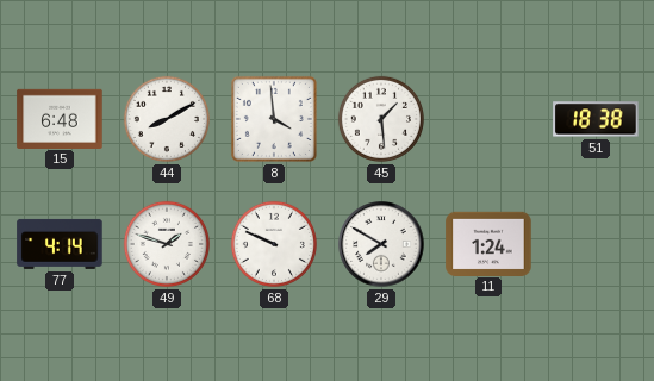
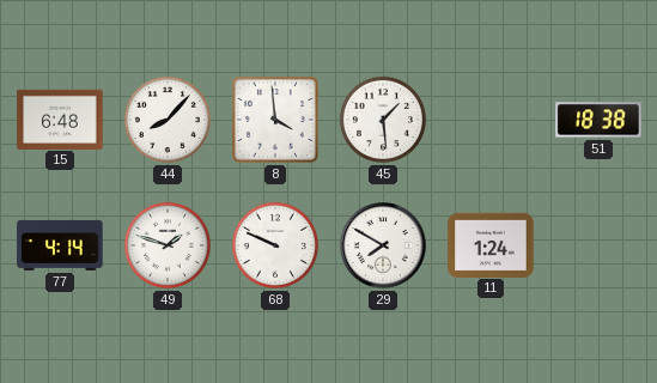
44: 8:10 -> 8:07
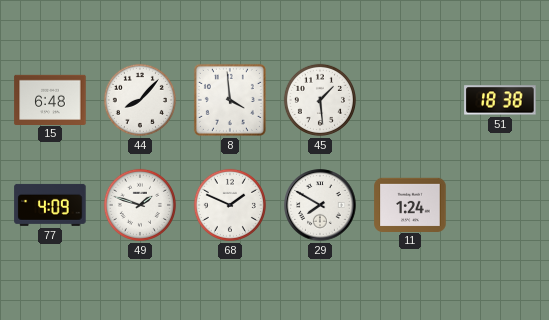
77: 4:14 -> 4:09
68: 9:49 -> 1:49
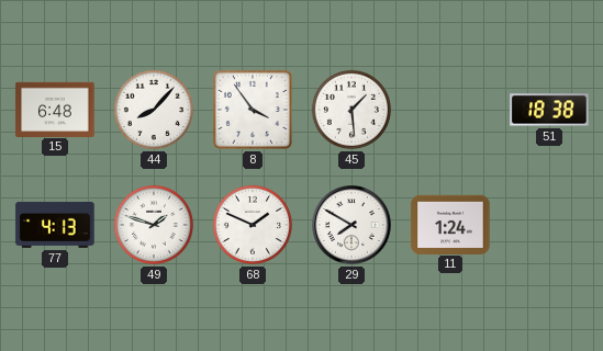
8: 3:59 -> 3:54
77: 4:09 -> 4:13
